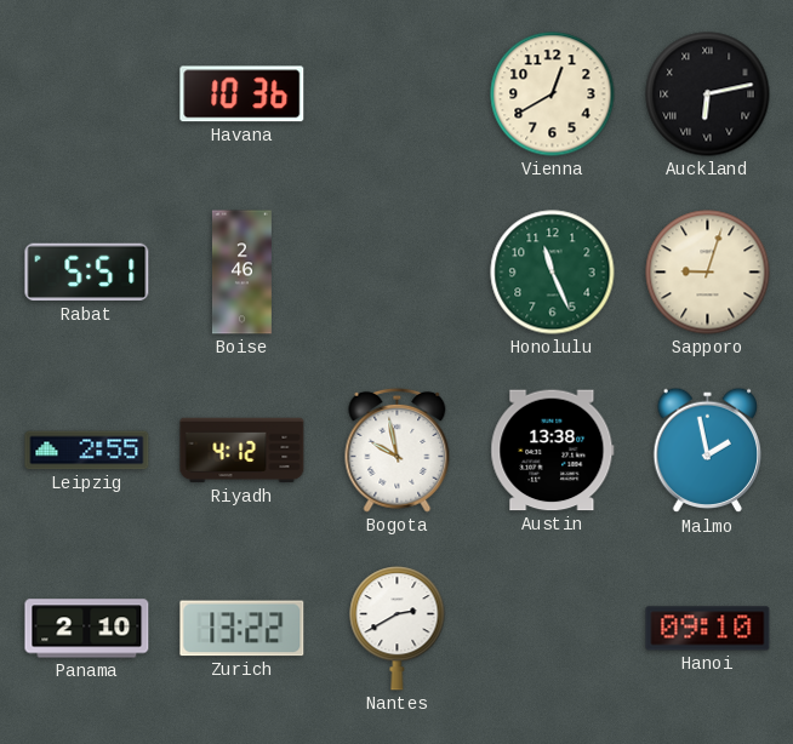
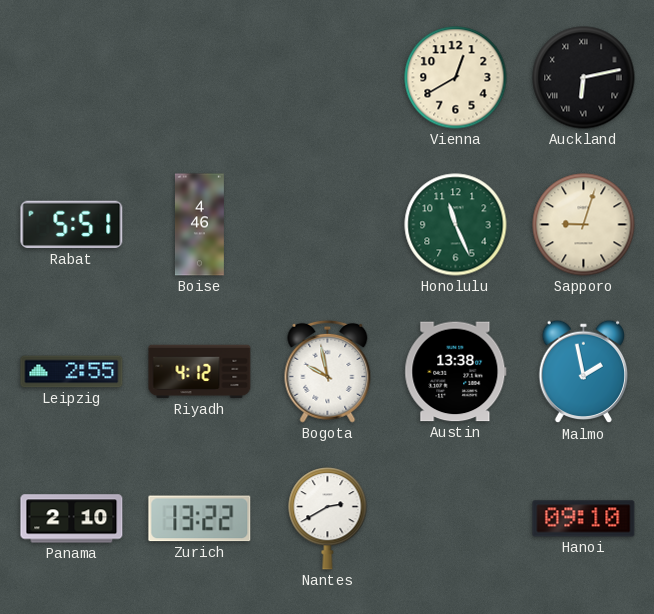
Havana: 10:36 -> none
Boise: 2:46 -> 4:46
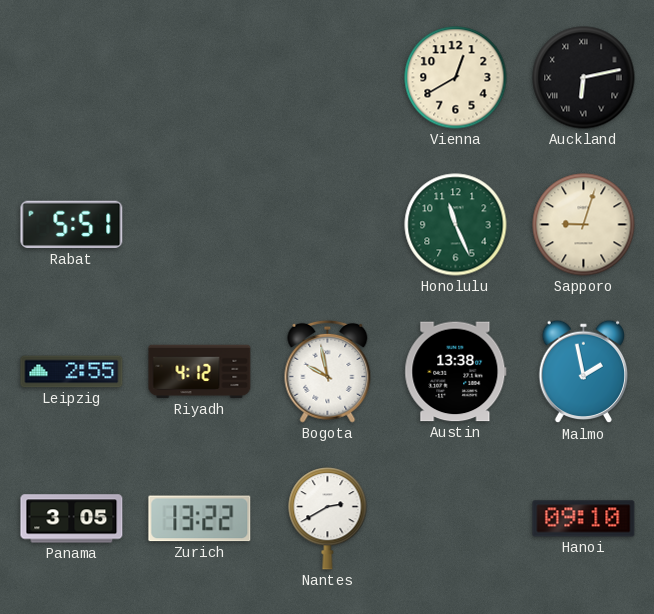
Boise: 4:46 -> none
Panama: 2:10 -> 3:05
